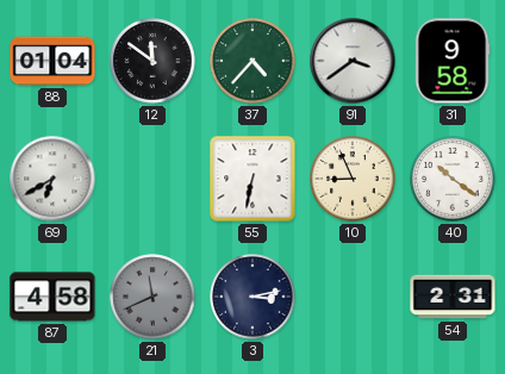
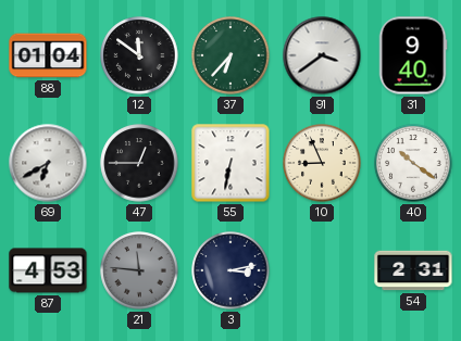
37: 4:37 -> 6:37
31: 9:58 -> 9:40
47: none -> 12:45
87: 4:58 -> 4:53
21: 11:41 -> 11:46
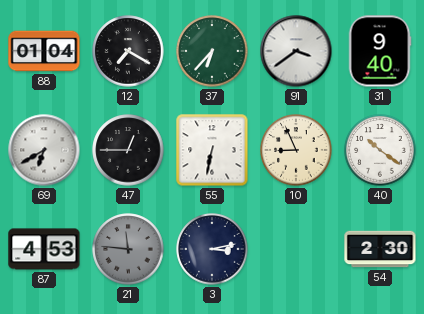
12: 11:51 -> 7:20
54: 2:31 -> 2:30
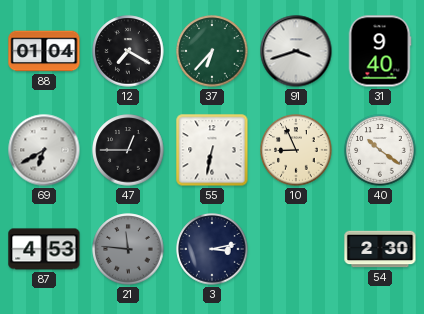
91: 3:39 -> 3:42
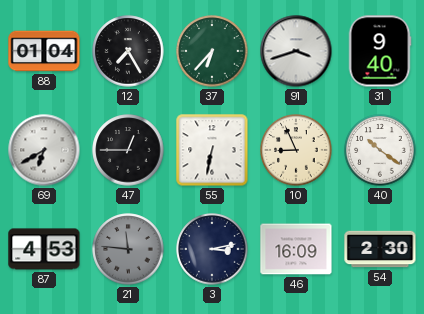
12: 7:20 -> 7:25
46: none -> 16:09
